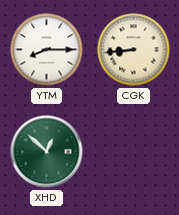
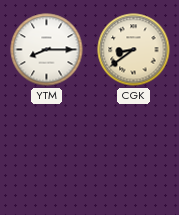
CGK: 8:44 -> 8:39
XHD: 12:52 -> none
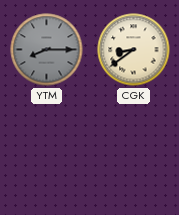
YTM dial: white -> grey
